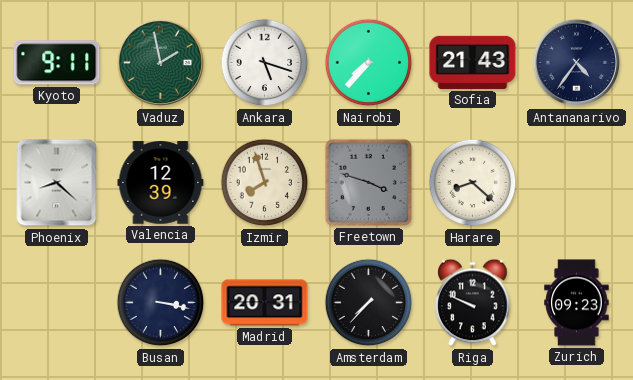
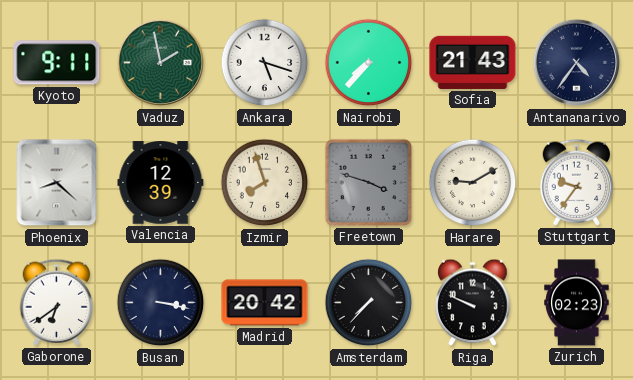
Harare: 8:22 -> 9:10
Stuttgart: none -> 9:36
Gaborone: none -> 6:39
Madrid: 20:31 -> 20:42
Zurich: 09:23 -> 02:23
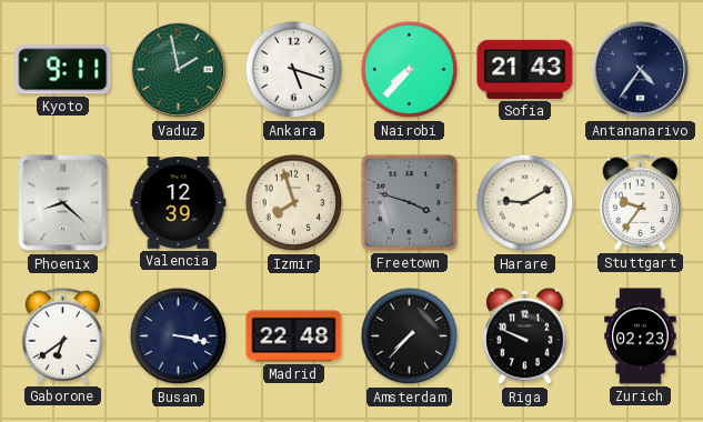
Madrid: 20:42 -> 22:48
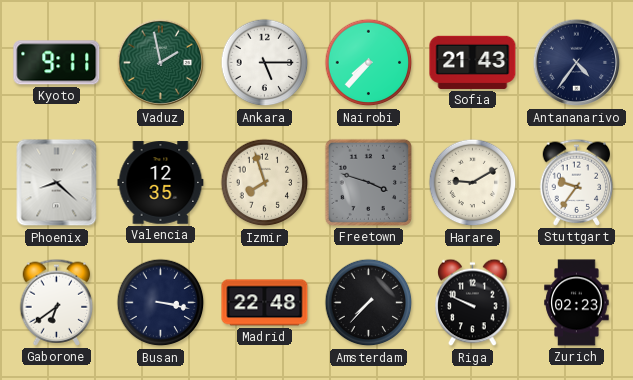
Ankara: 5:18 -> 5:15
Valencia: 12:39 -> 12:35
